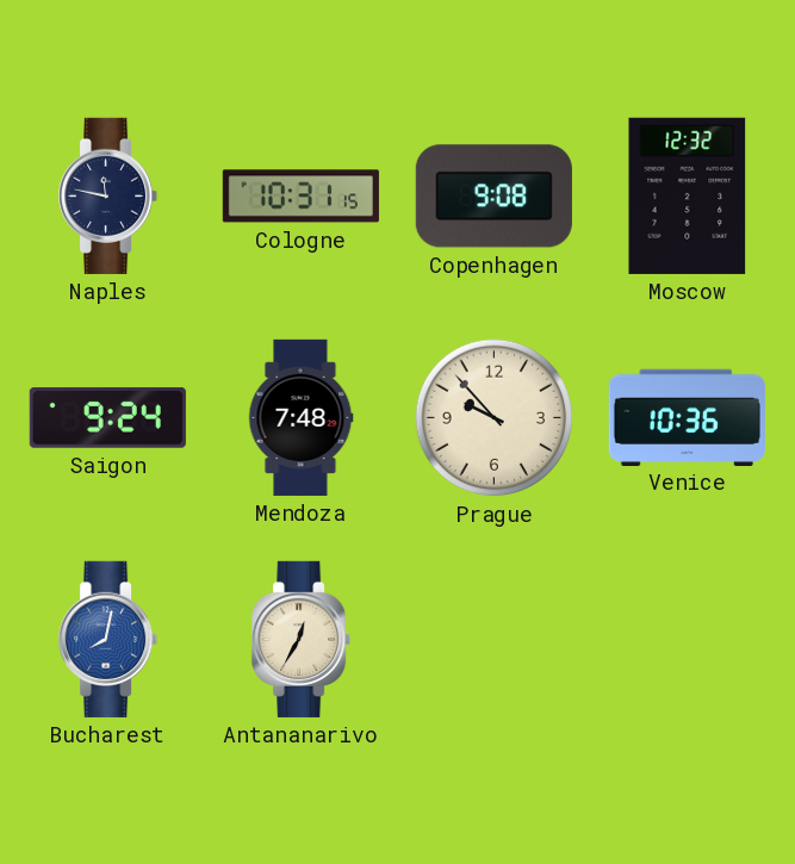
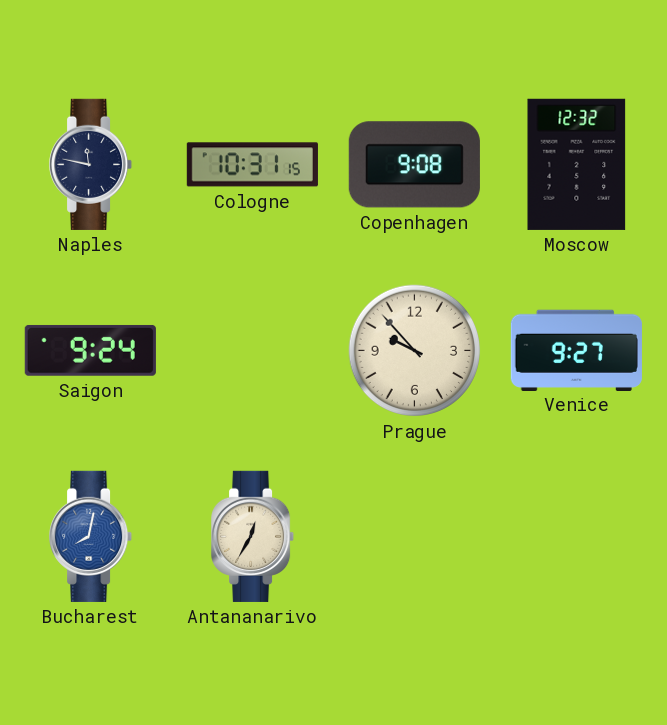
Mendoza: 7:48 -> none
Venice: 10:36 -> 9:27
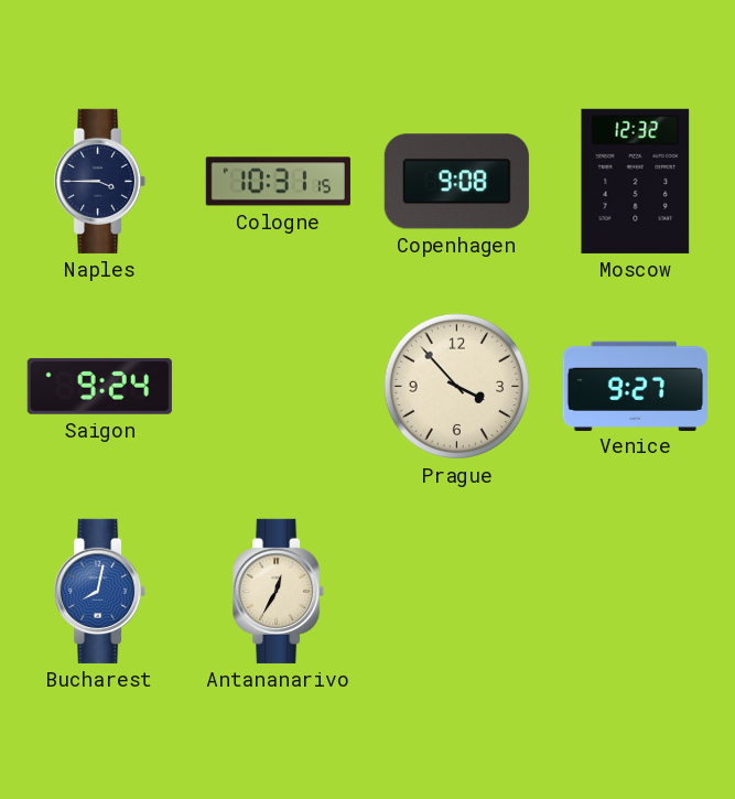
Naples: 11:47 -> 3:45
Prague: 9:53 -> 3:53
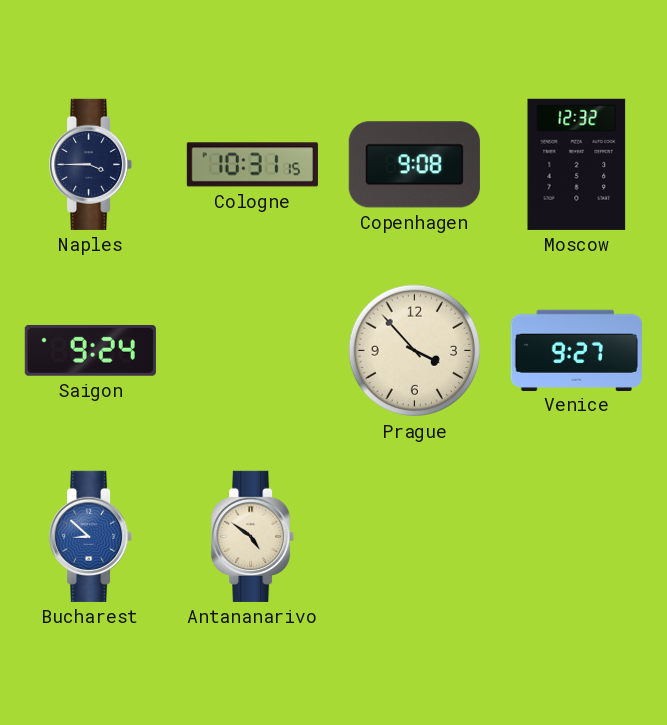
Bucharest: 8:02 -> 8:52
Antananarivo: 12:35 -> 4:51
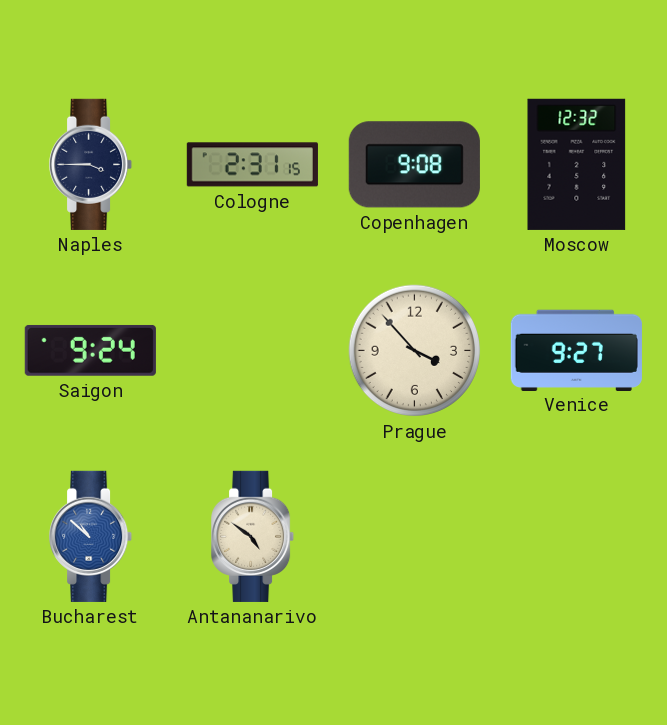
Cologne: 10:31 -> 2:31
Bucharest: 8:52 -> 10:52
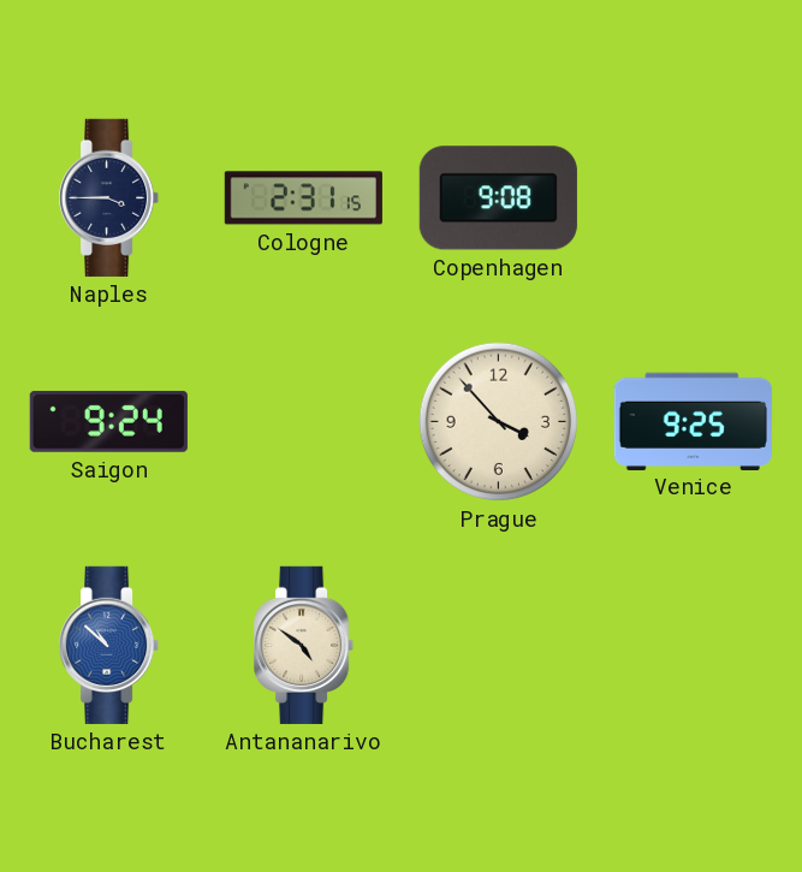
Moscow: 12:32 -> none
Venice: 9:27 -> 9:25
